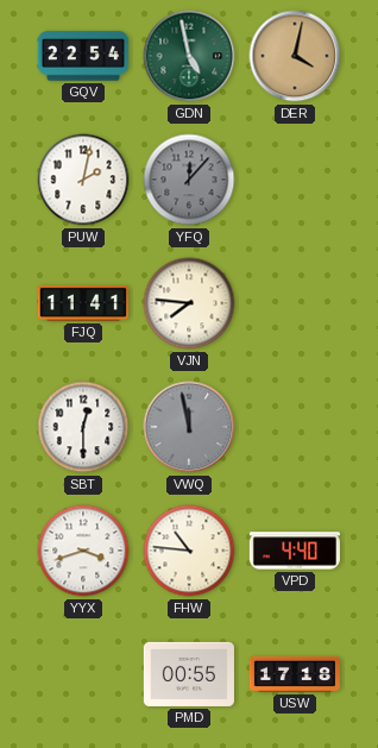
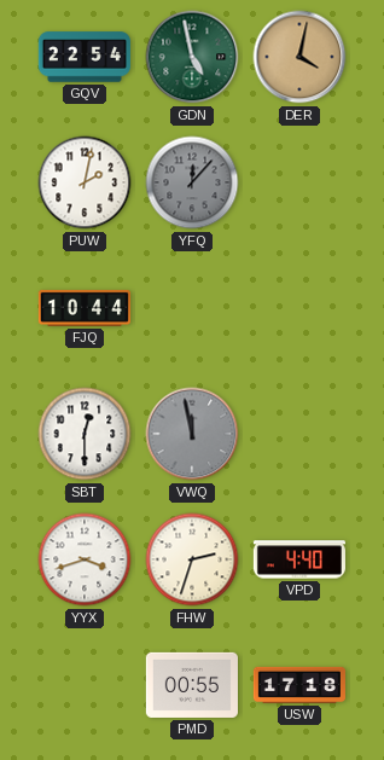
FJQ: 11:41 -> 10:44
VJN: 7:46 -> none
FHW: 10:46 -> 2:33
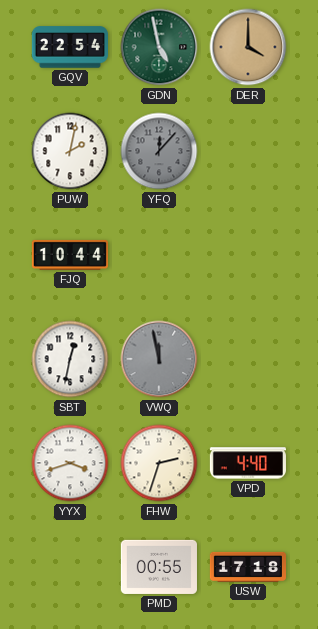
DER: 4:02 -> 4:00
SBT: 12:30 -> 12:32
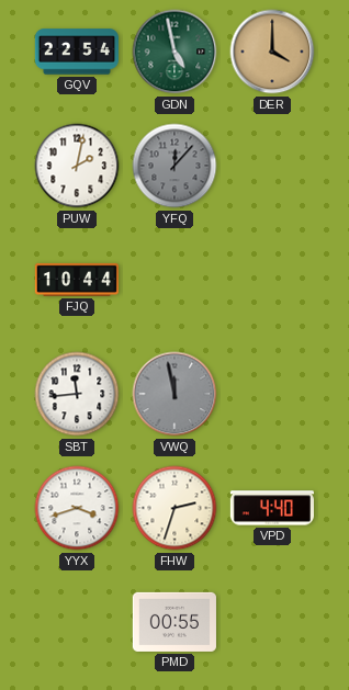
SBT: 12:32 -> 11:44
USW: 17:18 -> none
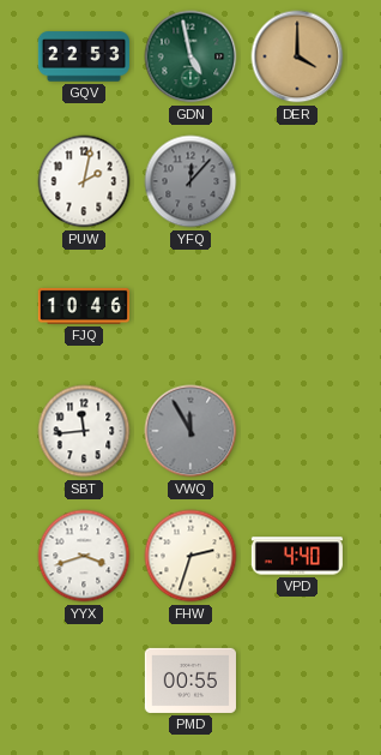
GQV: 22:54 -> 22:53
FJQ: 10:44 -> 10:46
VWQ: 11:58 -> 11:55
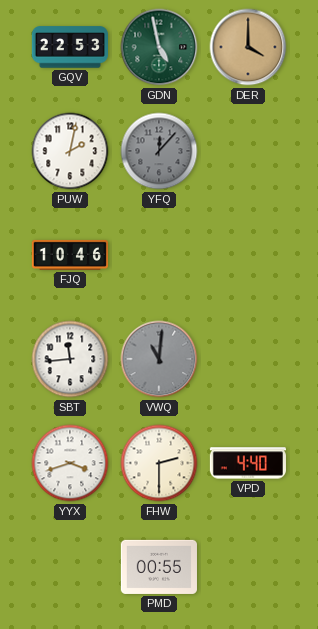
VWQ: 11:55 -> 11:01
FHW: 2:33 -> 2:30
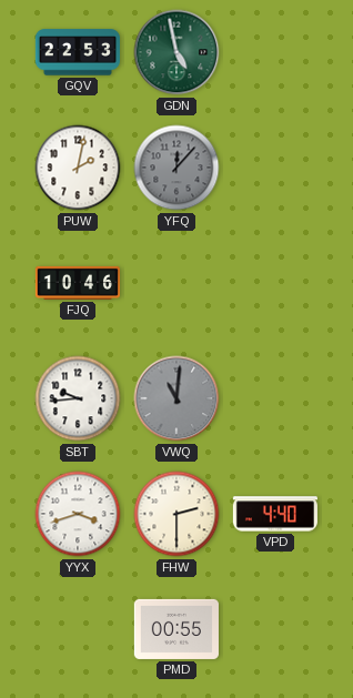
DER: 4:00 -> none
SBT: 11:44 -> 9:44
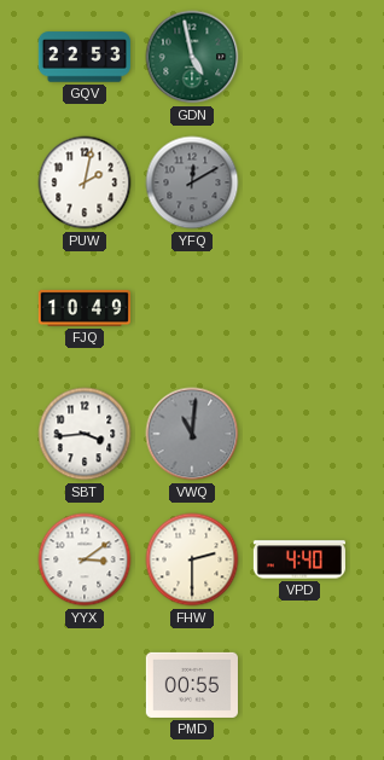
YFQ: 12:07 -> 12:10
FJQ: 10:46 -> 10:49
SBT: 9:44 -> 3:44
YYX: 3:42 -> 3:09
